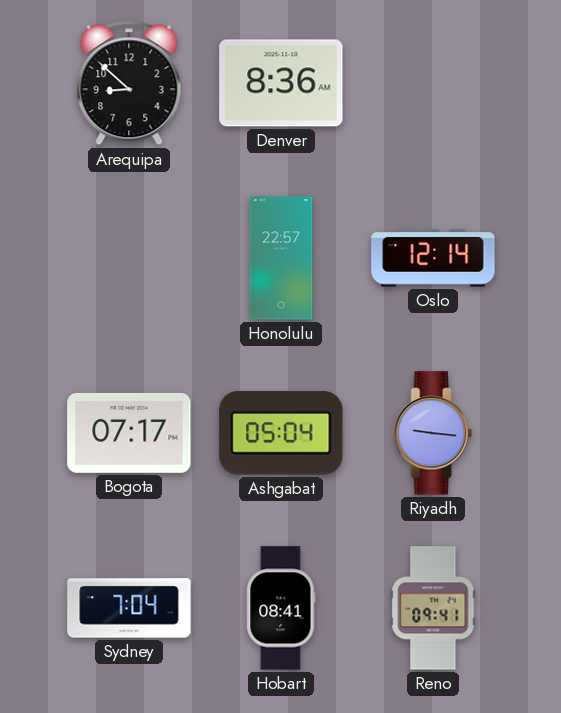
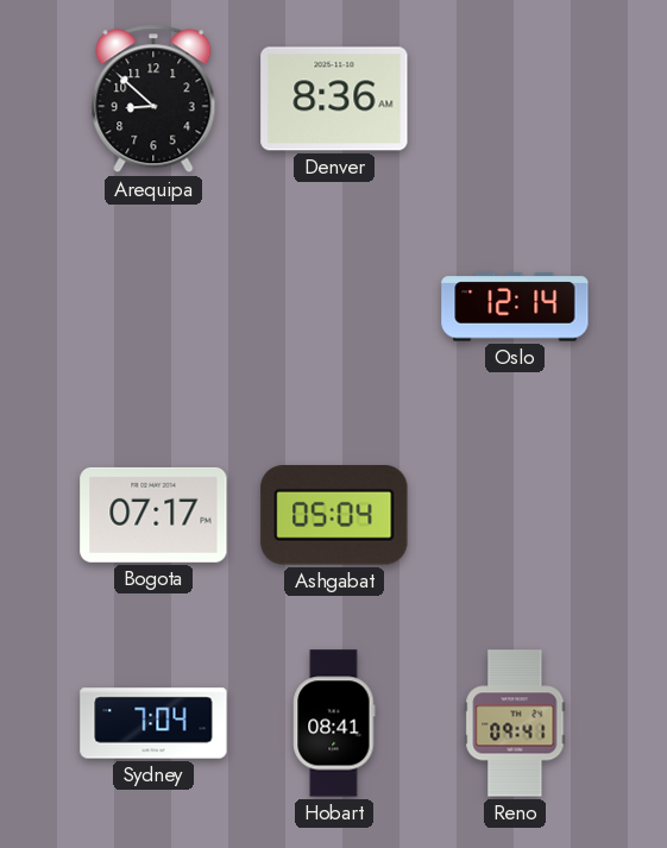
Honolulu: 22:57 -> none
Riyadh: 9:16 -> none
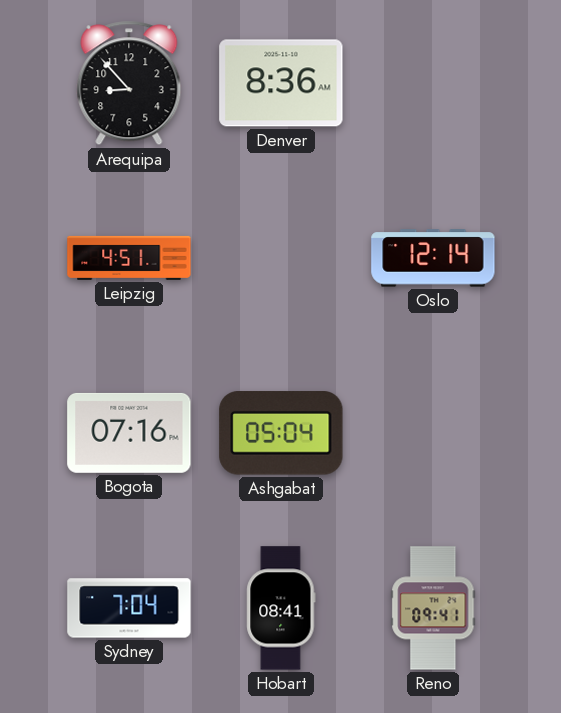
Arequipa: 8:52 -> 8:53
Leipzig: none -> 4:51
Bogota: 07:17 -> 07:16
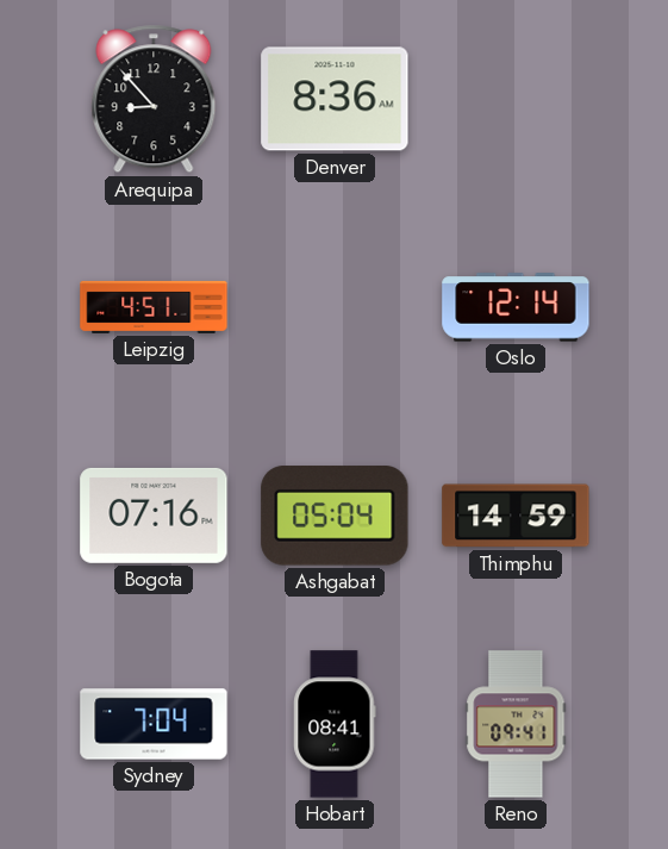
Thimphu: none -> 14:59
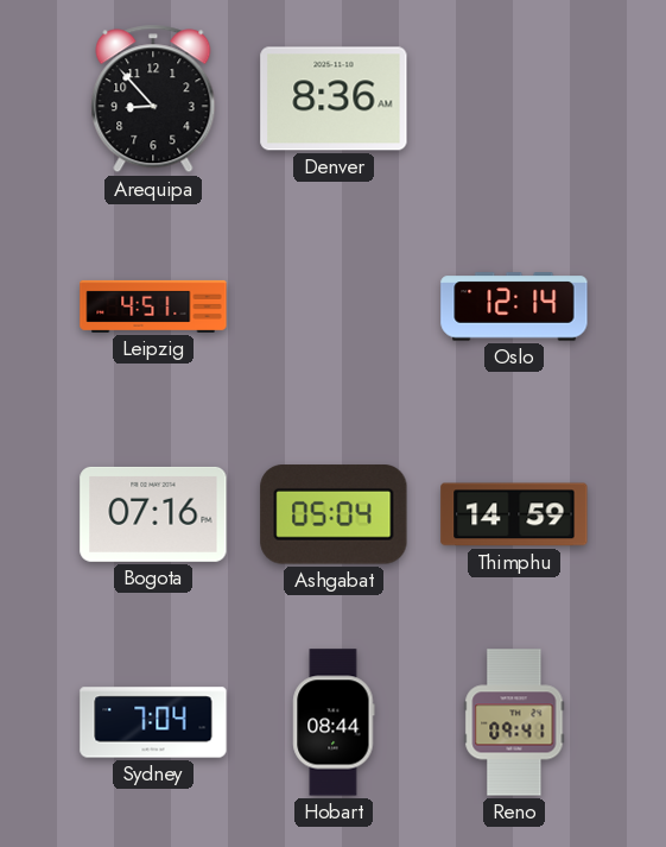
Hobart: 08:41 -> 08:44
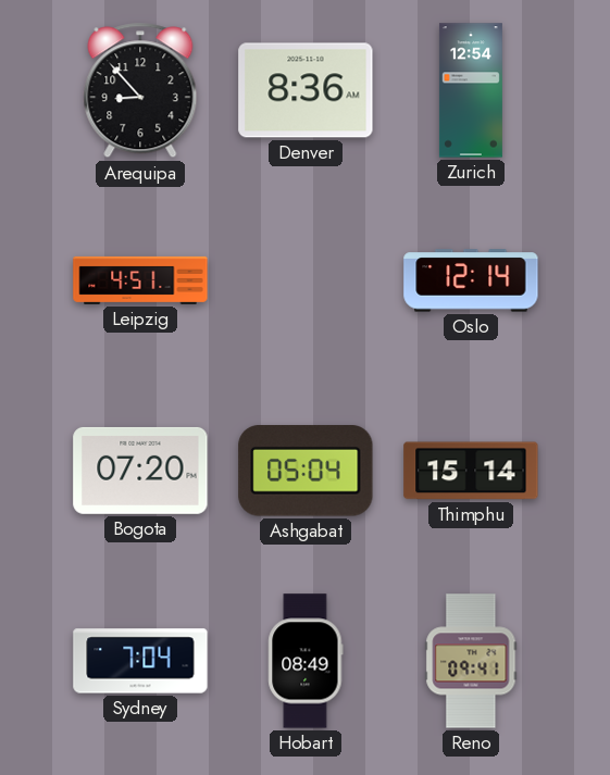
Zurich: none -> 12:54
Bogota: 07:16 -> 07:20
Thimphu: 14:59 -> 15:14
Hobart: 08:44 -> 08:49
